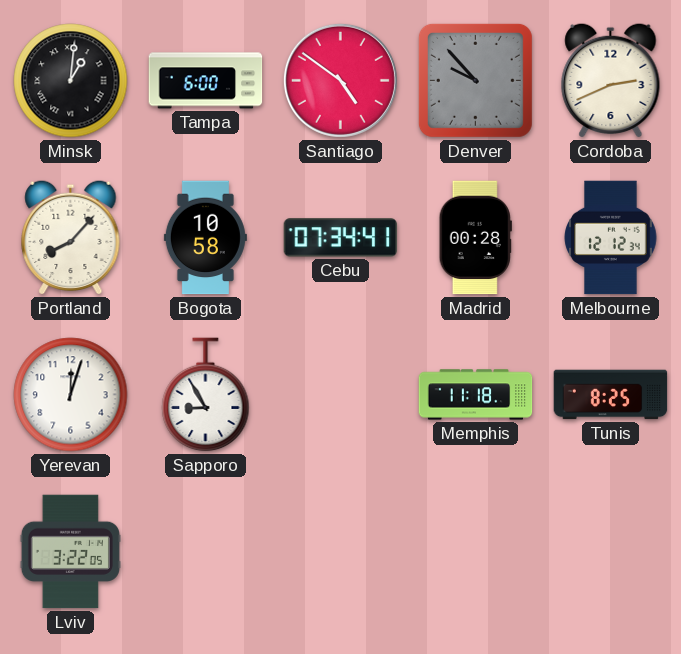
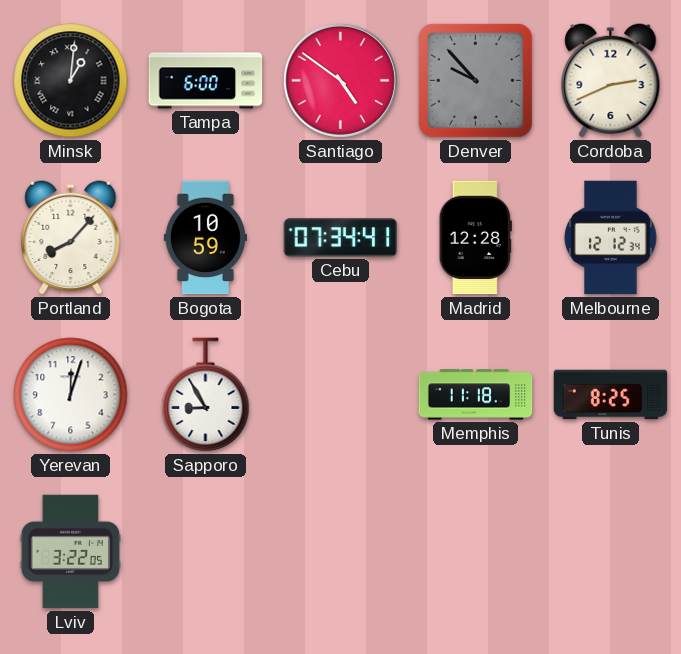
Bogota: 10:58 -> 10:59
Madrid: 00:28 -> 12:28
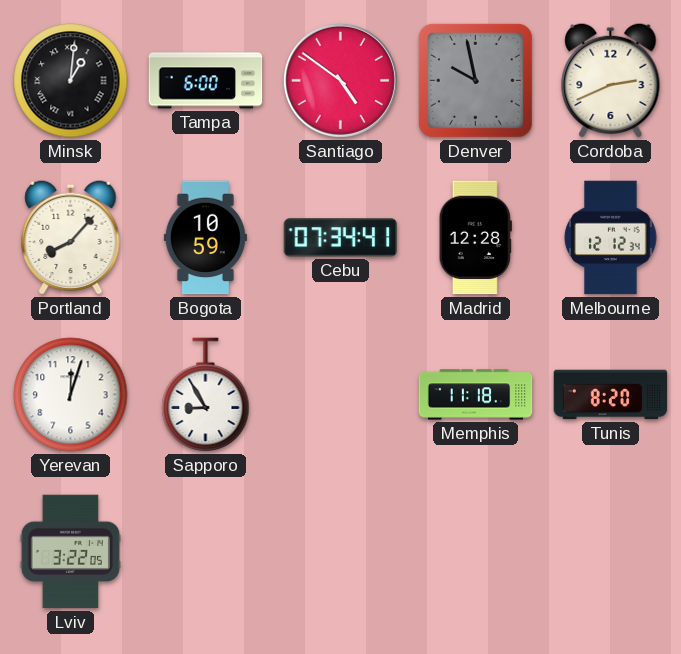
Denver: 9:53 -> 9:58
Tunis: 8:25 -> 8:20
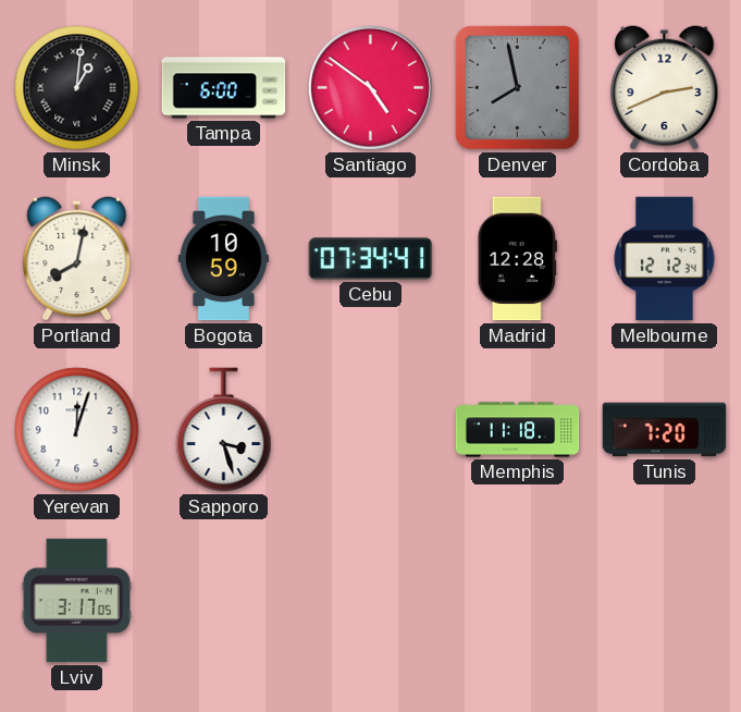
Denver: 9:58 -> 7:58
Portland: 8:07 -> 8:02
Sapporo: 8:55 -> 3:27
Tunis: 8:20 -> 7:20
Lviv: 3:22 -> 3:17
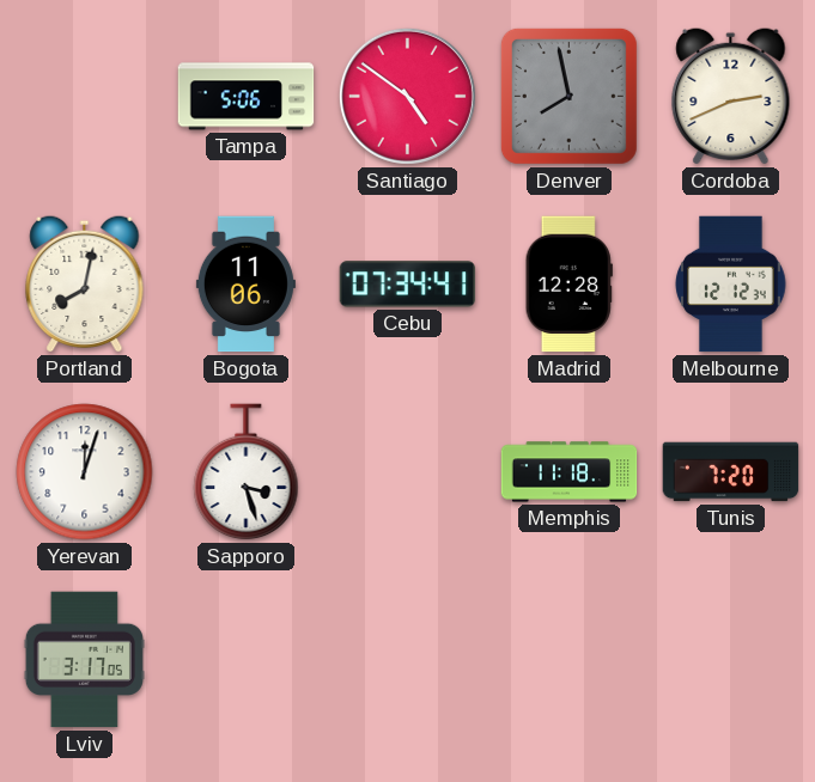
Minsk: 1:01 -> none
Tampa: 6:00 -> 5:06
Bogota: 10:59 -> 11:06
